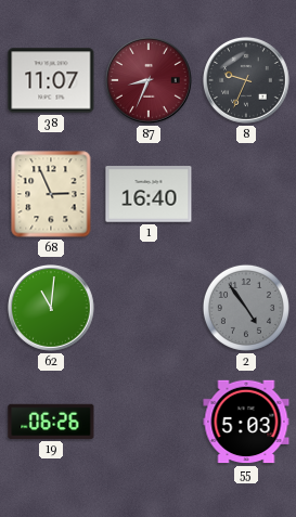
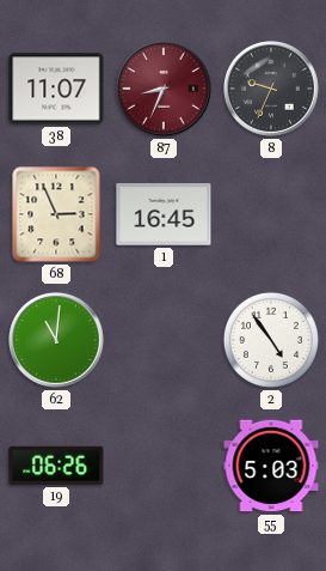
1: 16:40 -> 16:45
2 dial: grey -> white
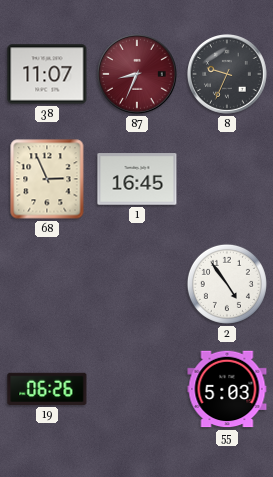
62: 11:01 -> none
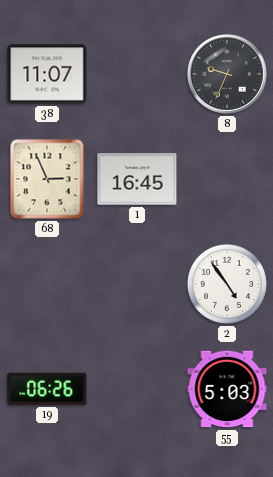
87: 8:34 -> none
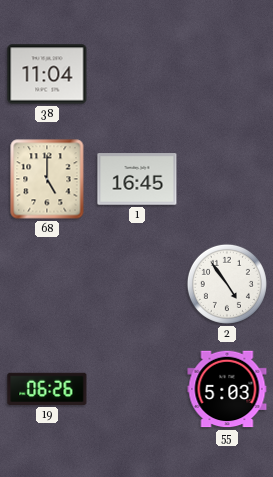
38: 11:07 -> 11:04
8: 9:34 -> none
68: 2:56 -> 5:00
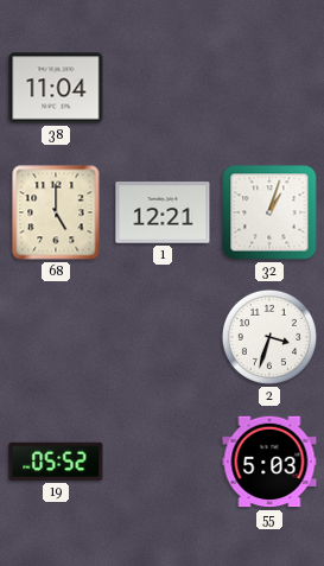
1: 16:45 -> 12:21
32: none -> 1:03
2: 4:54 -> 3:33
19: 06:26 -> 05:52
